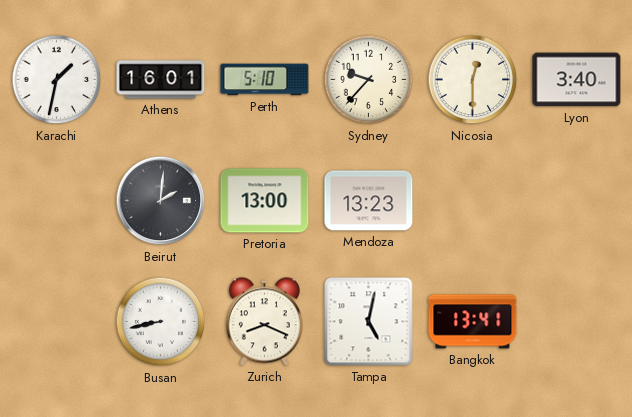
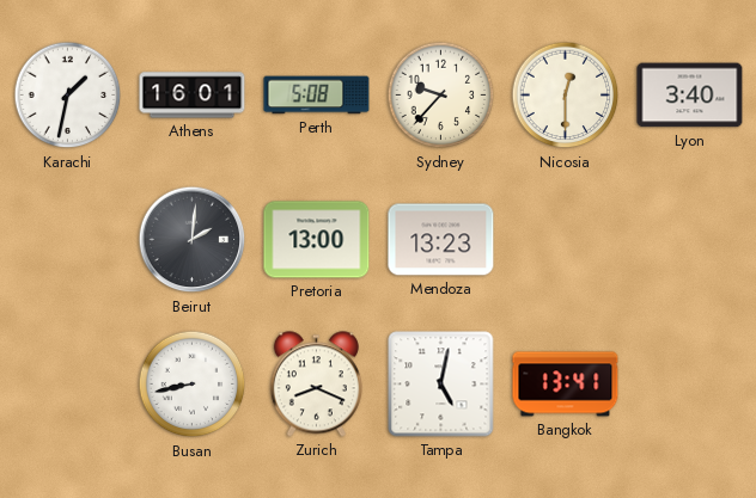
Perth: 5:10 -> 5:08
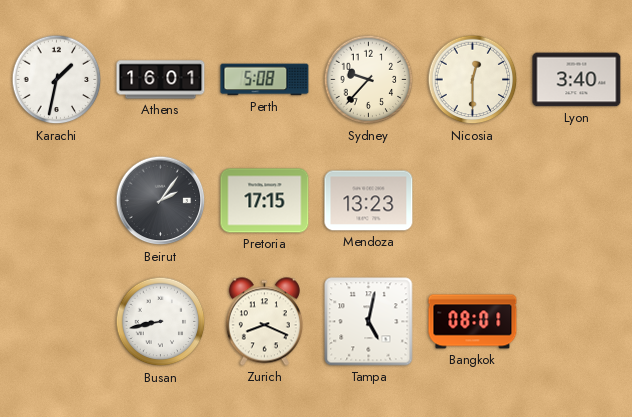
Beirut: 2:01 -> 2:06
Pretoria: 13:00 -> 17:15
Bangkok: 13:41 -> 08:01
